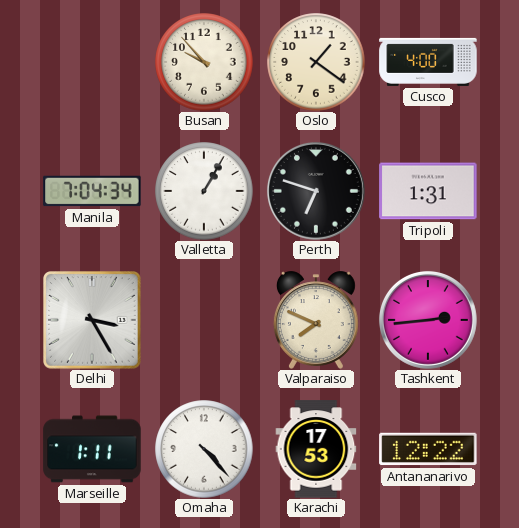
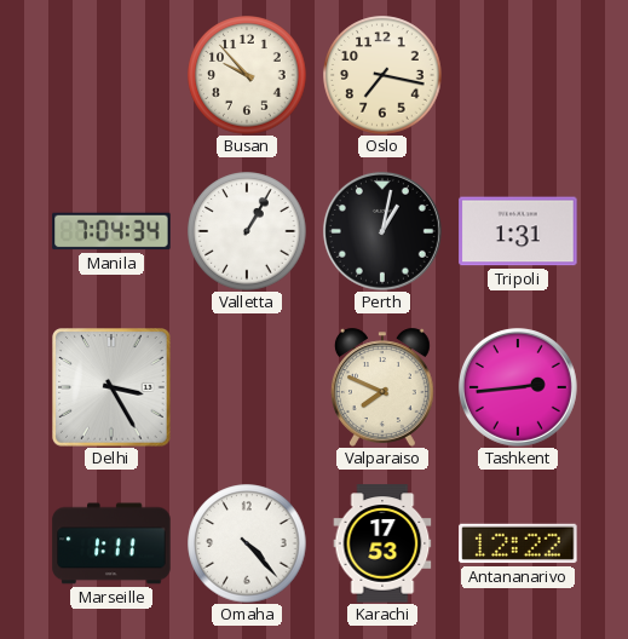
Oslo: 1:21 -> 7:17
Cusco: 4:00 -> none
Perth: 6:48 -> 1:02
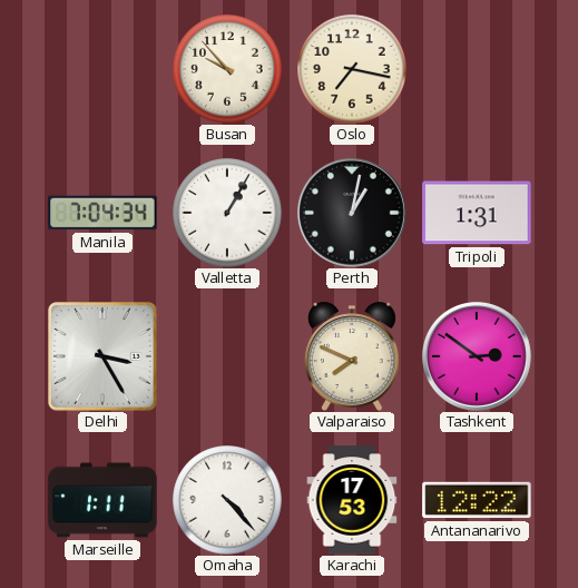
Tashkent: 2:44 -> 2:51
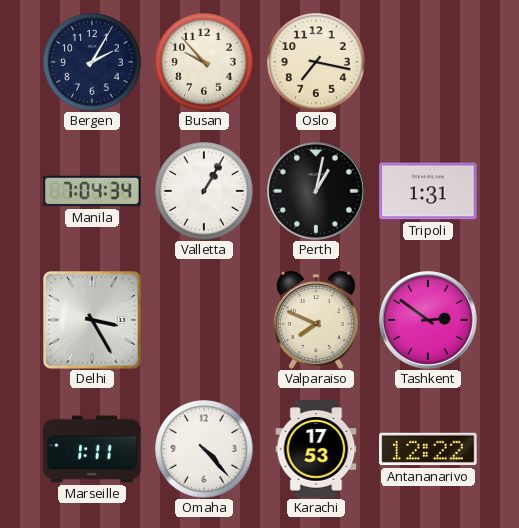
Bergen: none -> 2:05
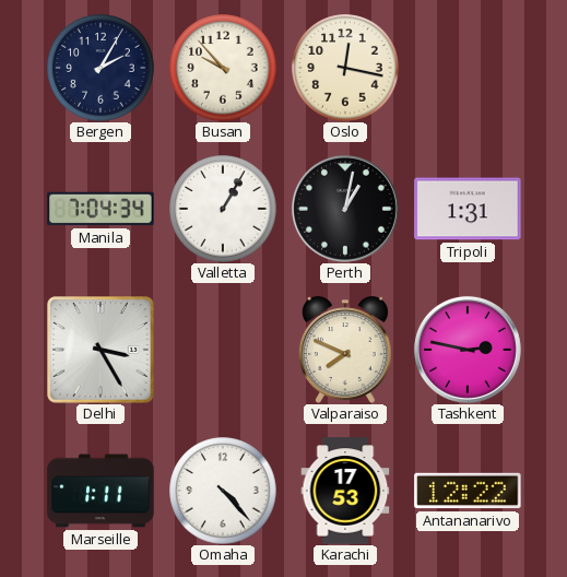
Oslo: 7:17 -> 12:17
Tashkent: 2:51 -> 2:47
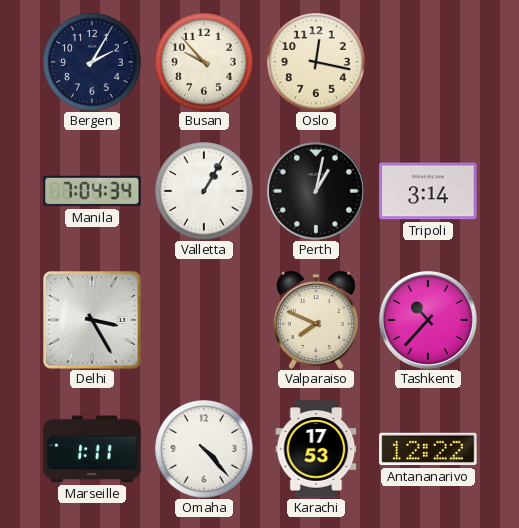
Tripoli: 1:31 -> 3:14
Tashkent: 2:47 -> 10:37
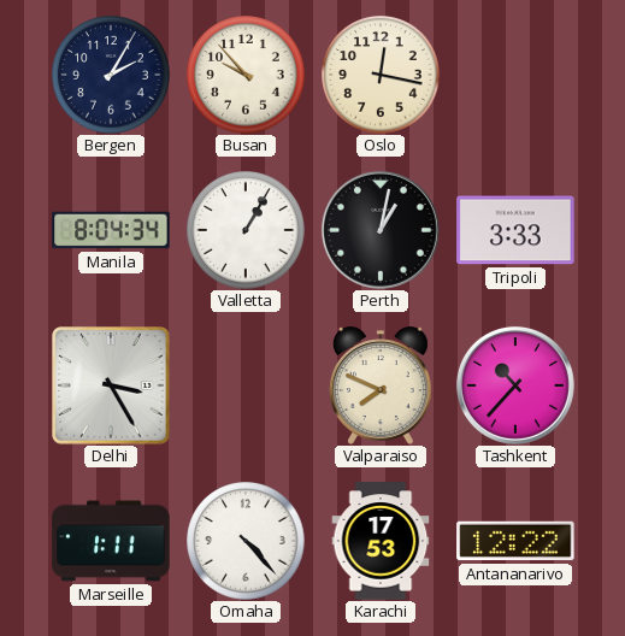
Manila: 7:04 -> 8:04
Tripoli: 3:14 -> 3:33
